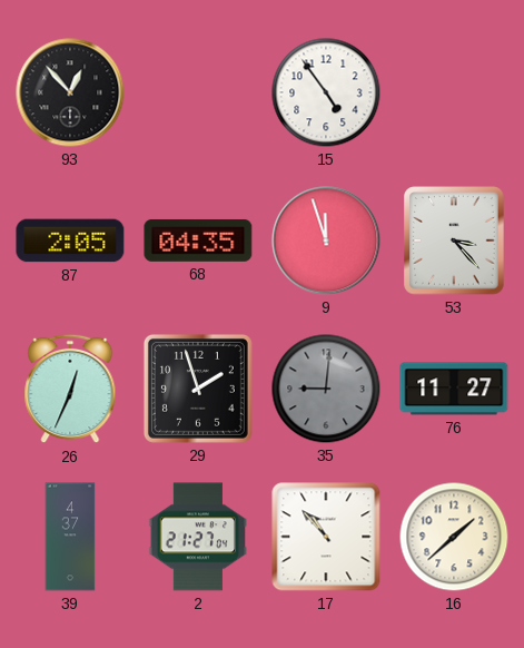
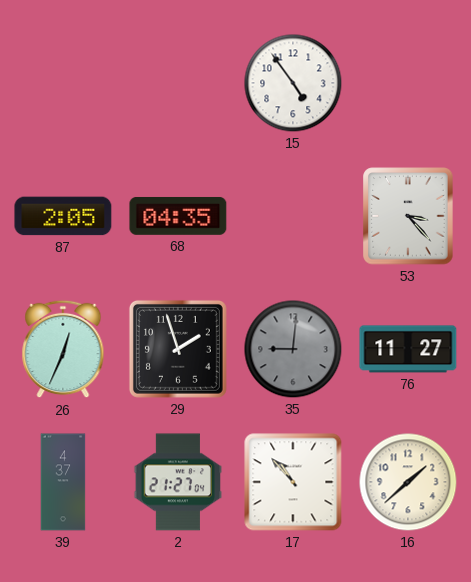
93: 12:53 -> none
9: 11:57 -> none
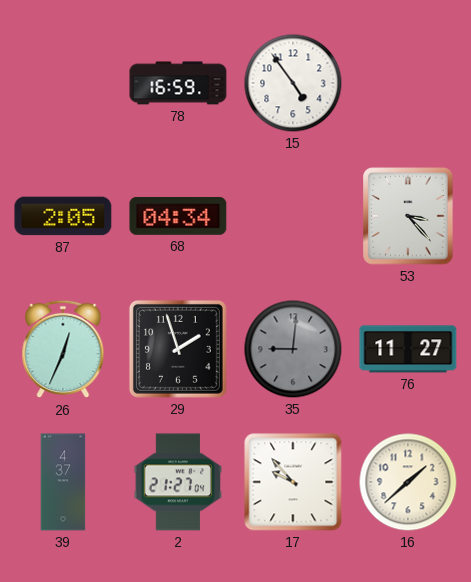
78: none -> 16:59
68: 04:35 -> 04:34
17: 10:53 -> 9:53
